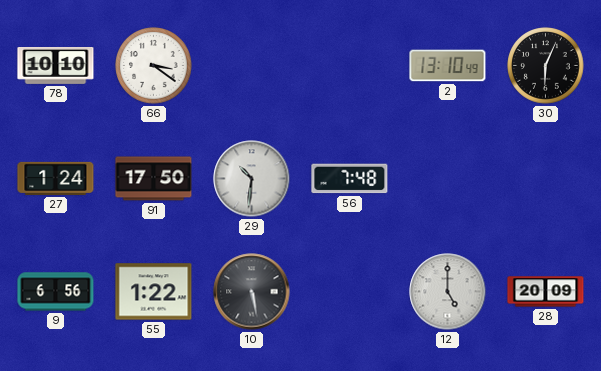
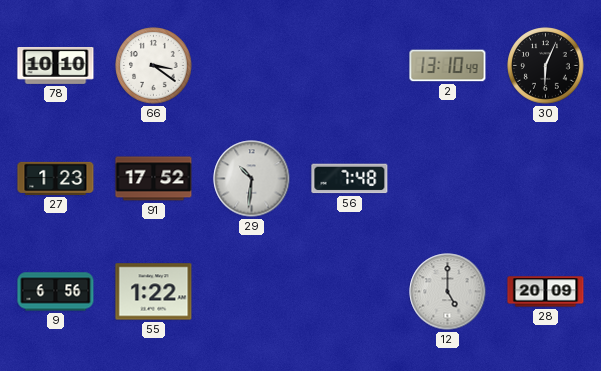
27: 1:24 -> 1:23
91: 17:50 -> 17:52
10: 5:28 -> none
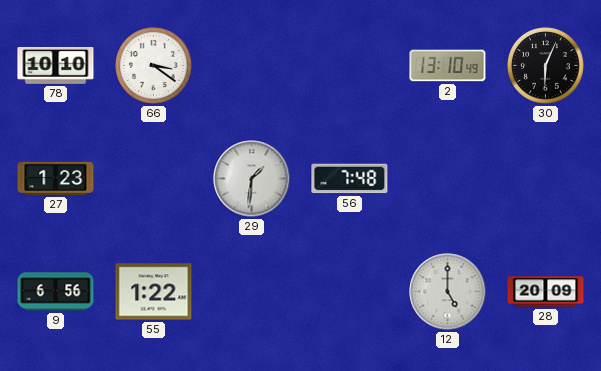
91: 17:52 -> none
29: 10:31 -> 1:31
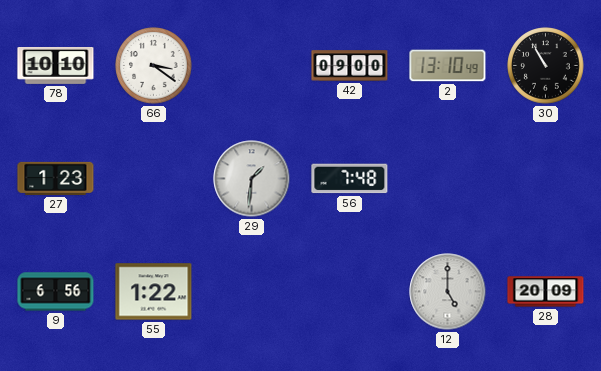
42: none -> 09:00
30: 6:04 -> 10:55
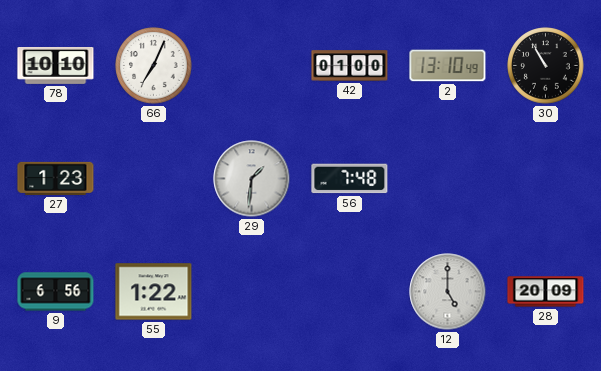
66: 3:21 -> 7:04
42: 09:00 -> 01:00
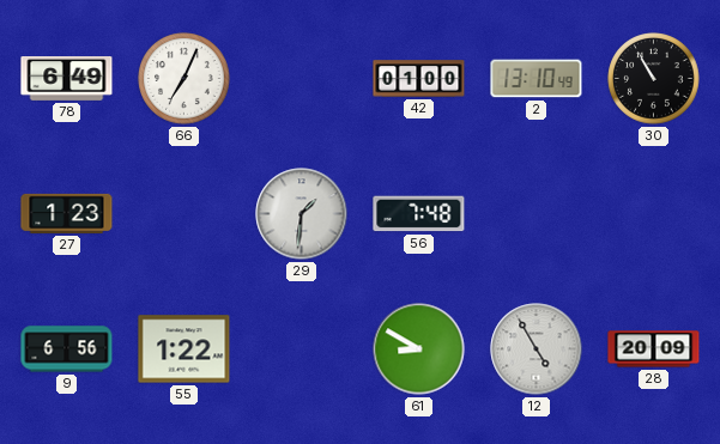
78: 10:10 -> 6:49
61: none -> 8:50
12: 5:00 -> 4:55
